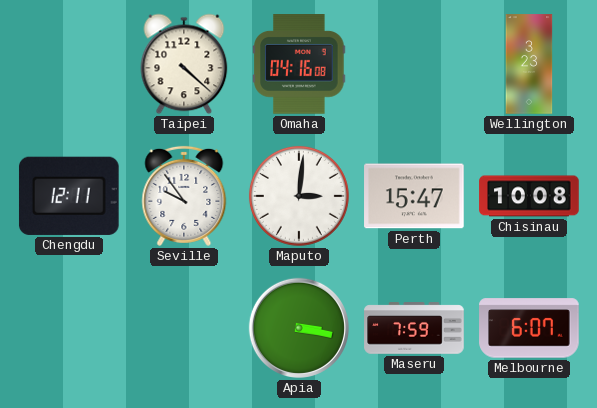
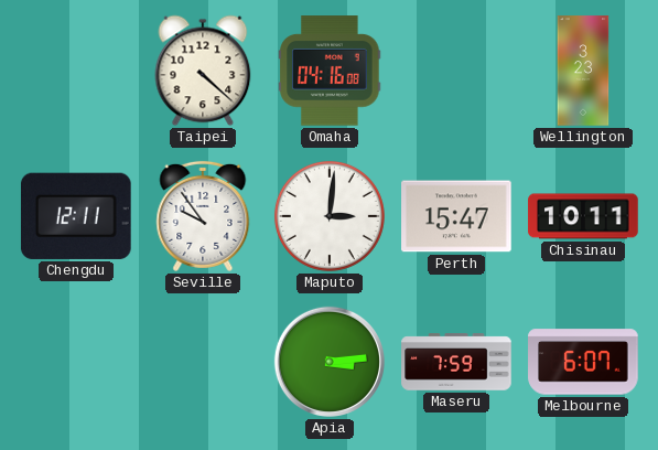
Chisinau: 10:08 -> 10:11
Apia: 3:17 -> 3:14
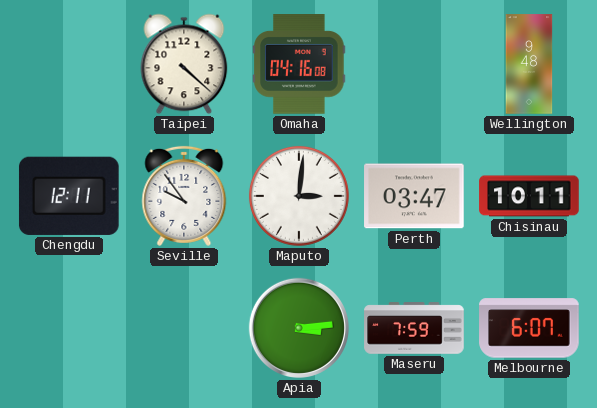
Wellington: 3:23 -> 9:48
Perth: 15:47 -> 03:47
